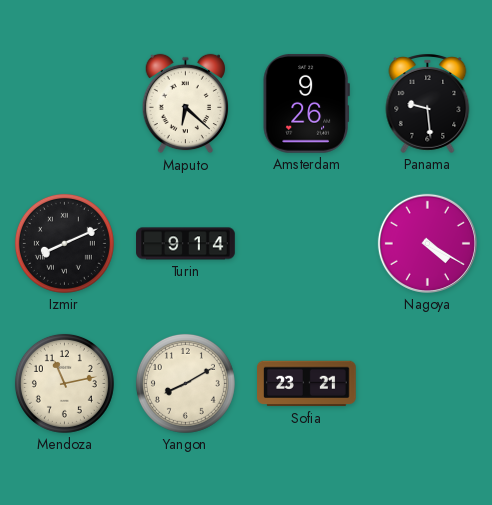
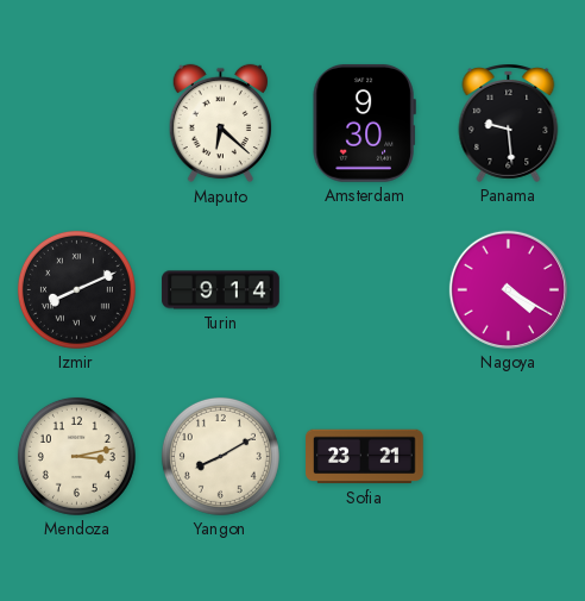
Amsterdam: 9:26 -> 9:30
Mendoza: 11:13 -> 3:13
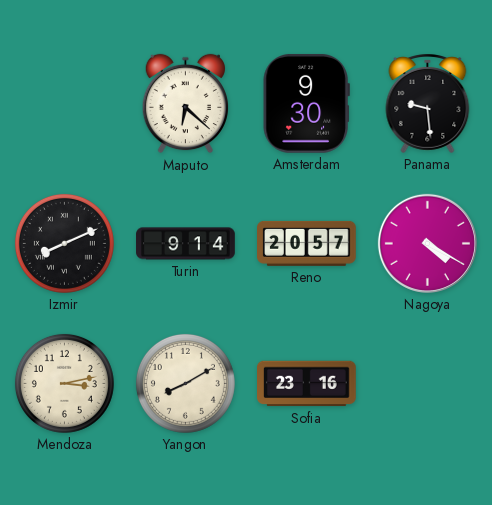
Reno: none -> 20:57
Sofia: 23:21 -> 23:16
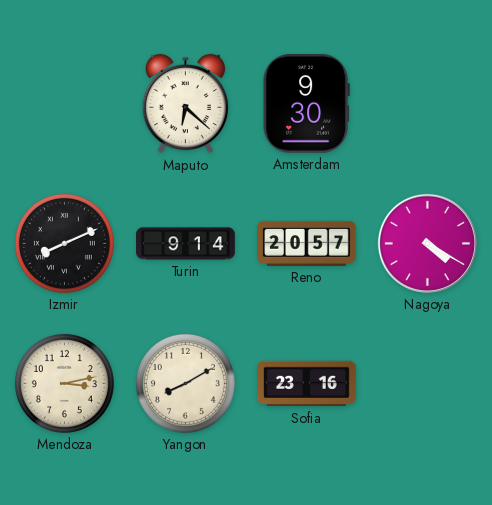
Panama: 9:29 -> none
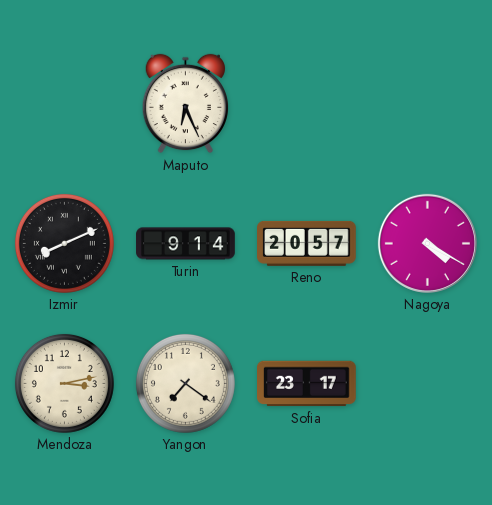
Maputo: 6:22 -> 6:26
Amsterdam: 9:30 -> none
Yangon: 8:10 -> 7:21
Sofia: 23:16 -> 23:17
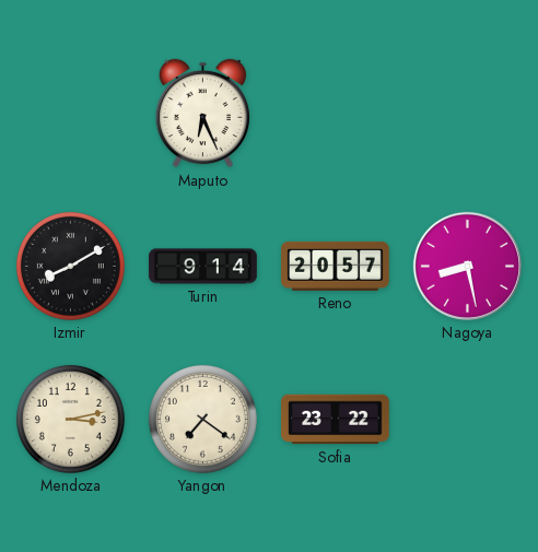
Izmir: 8:11 -> 8:10
Nagoya: 4:20 -> 8:28
Sofia: 23:17 -> 23:22
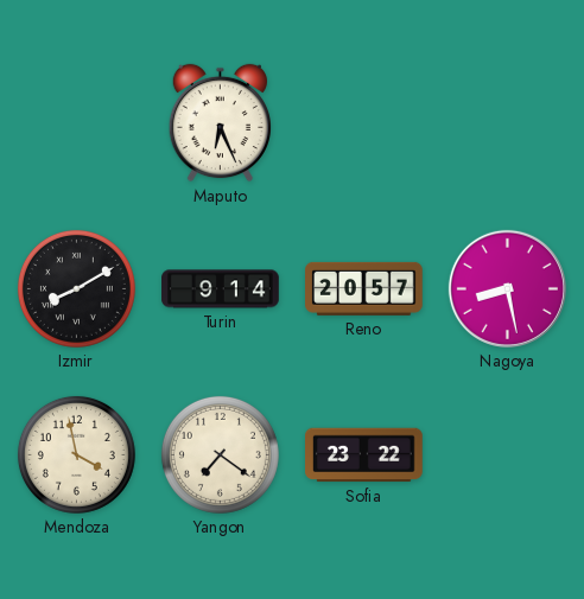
Mendoza: 3:13 -> 3:58
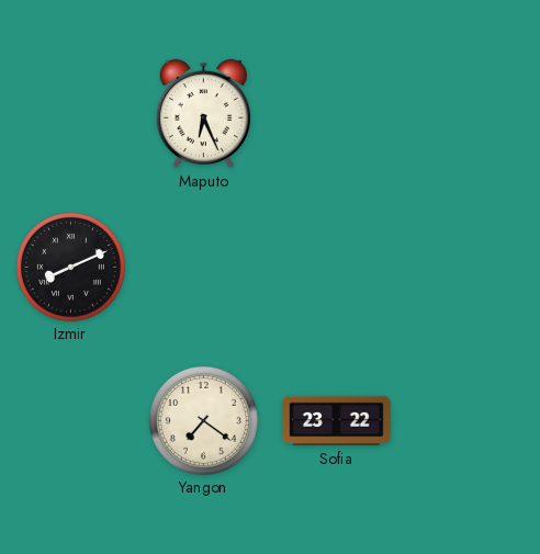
Izmir: 8:10 -> 8:11
Turin: 9:14 -> none
Reno: 20:57 -> none
Nagoya: 8:28 -> none
Mendoza: 3:58 -> none
